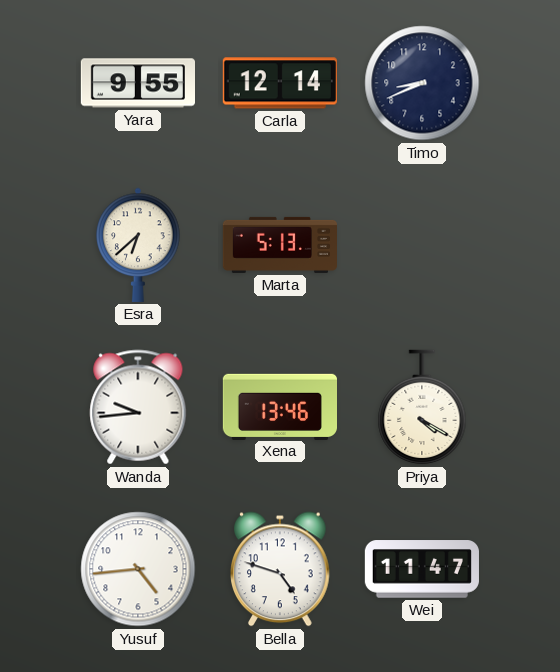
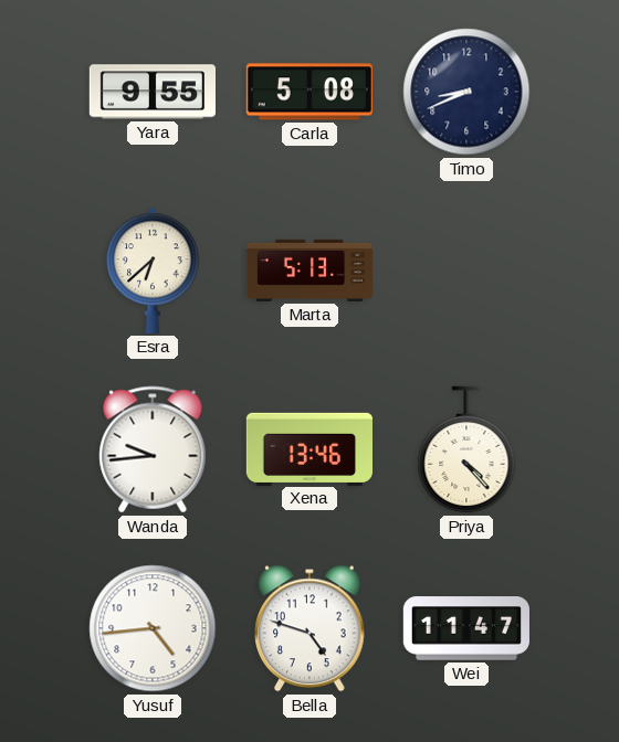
Carla: 12:14 -> 5:08
Priya: 4:20 -> 4:23
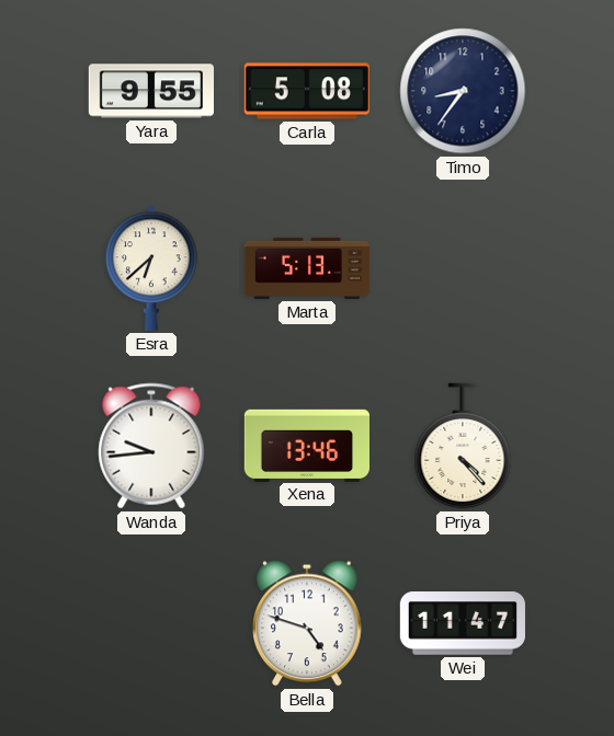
Timo: 8:41 -> 8:36
Yusuf: 4:44 -> none
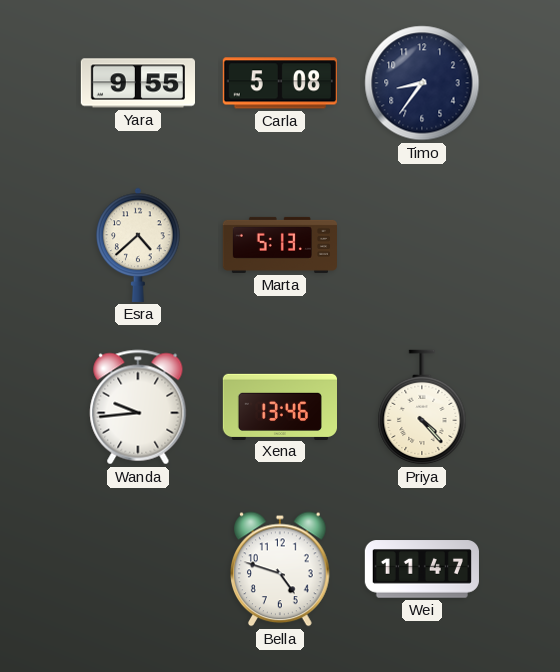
Esra: 6:38 -> 4:38
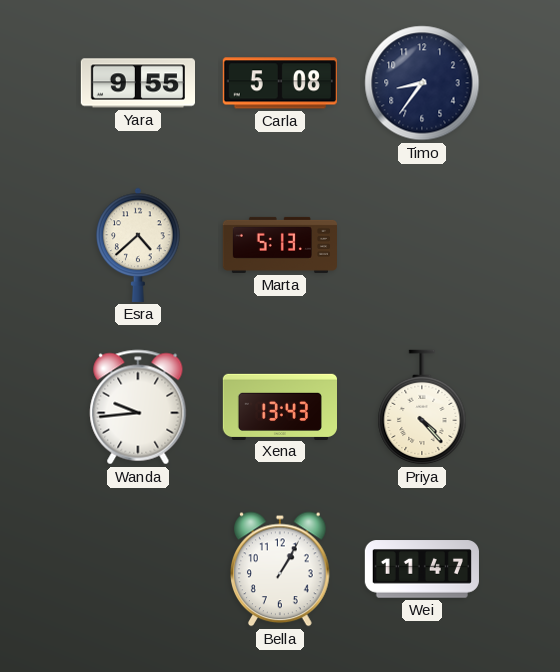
Xena: 13:46 -> 13:43
Bella: 4:48 -> 1:05
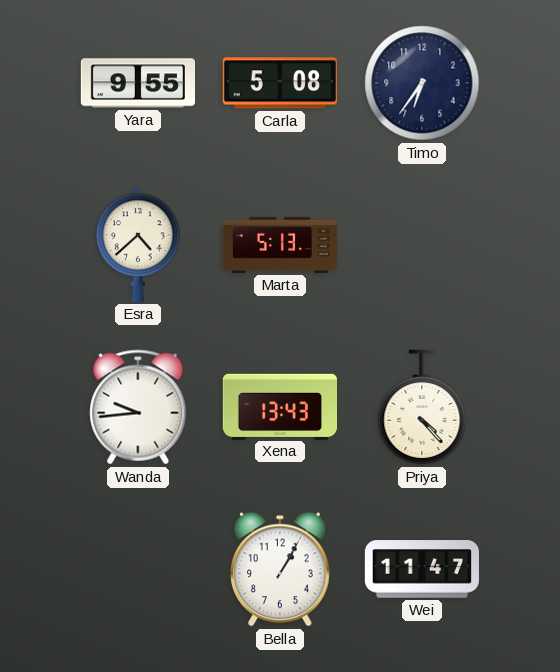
Timo: 8:36 -> 6:36
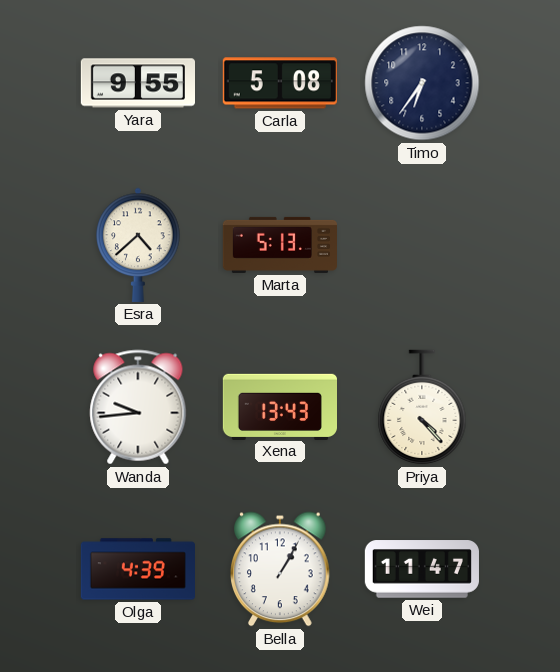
Olga: none -> 4:39
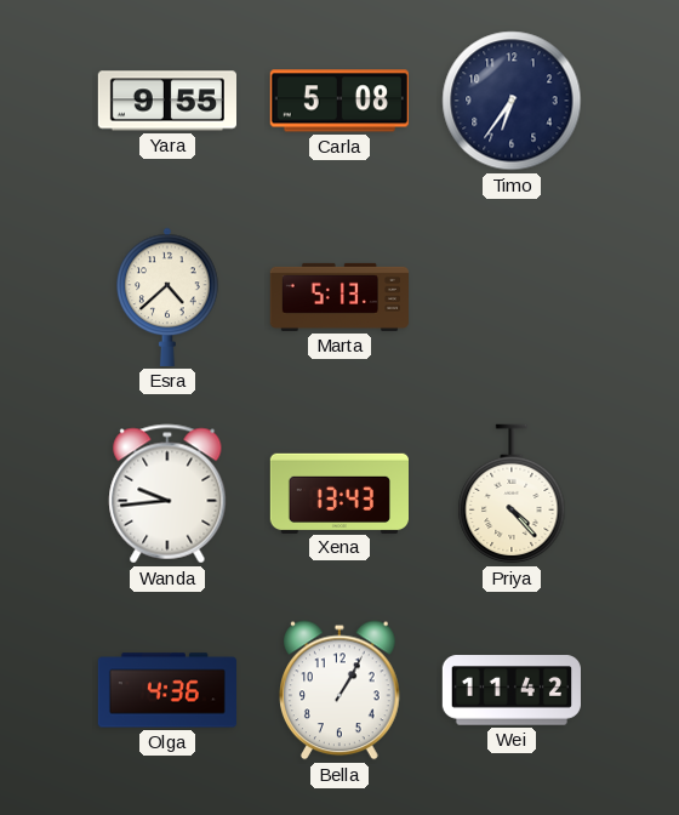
Olga: 4:39 -> 4:36
Wei: 11:47 -> 11:42
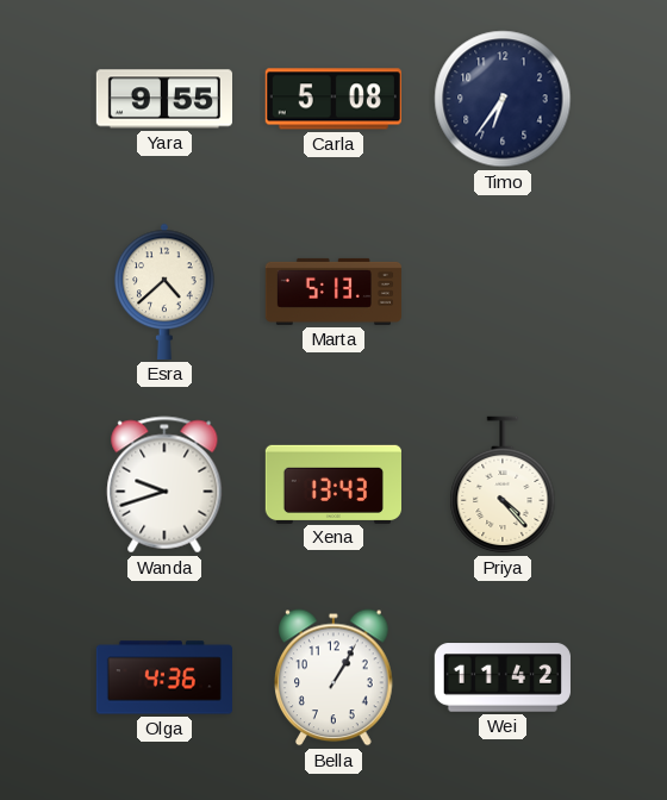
Wanda: 9:44 -> 9:42
